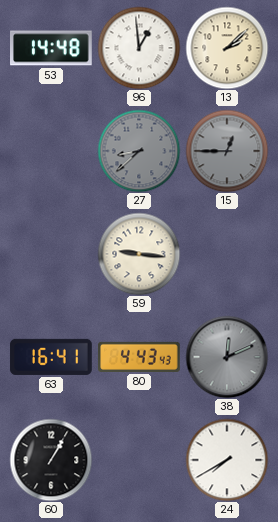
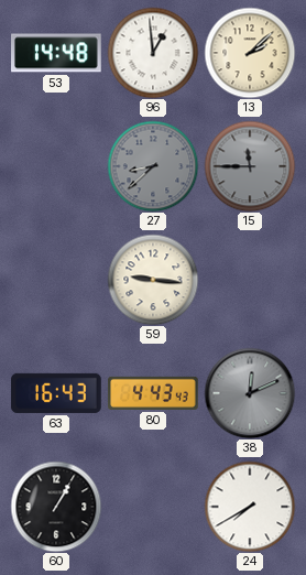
15: 12:45 -> 11:45
63: 16:41 -> 16:43
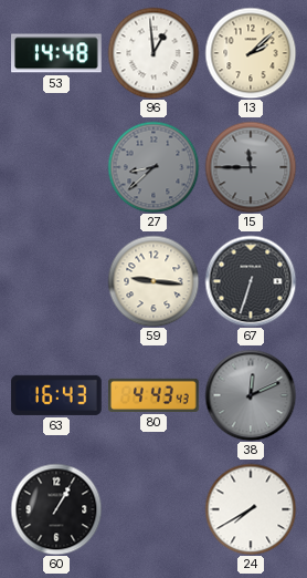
67: none -> 6:33
